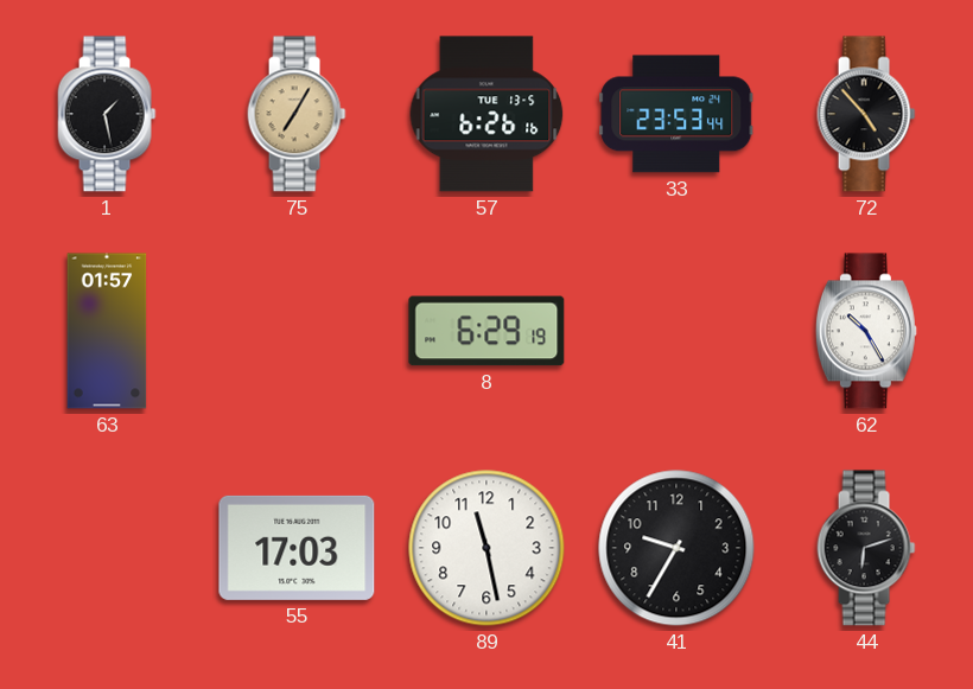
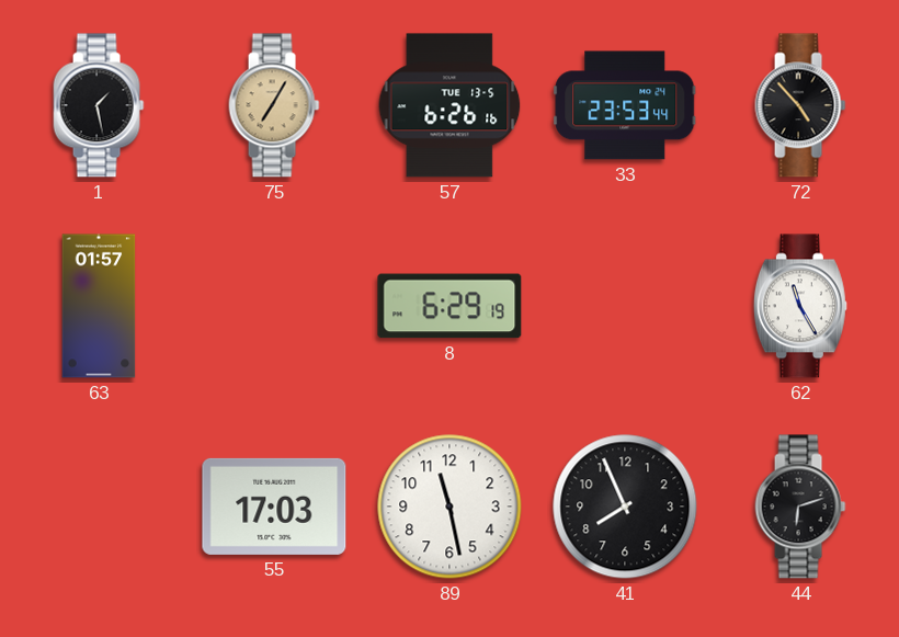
62: 10:25 -> 11:25
41: 9:35 -> 7:56
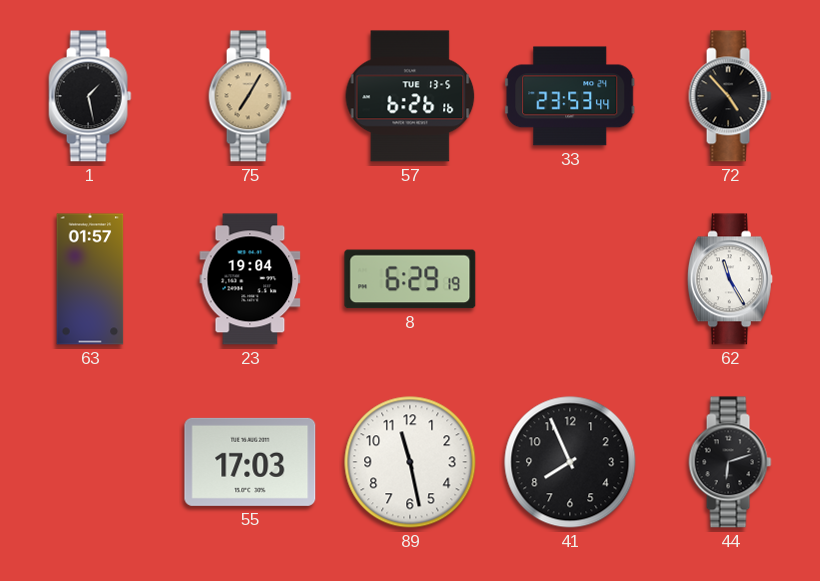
23: none -> 19:04
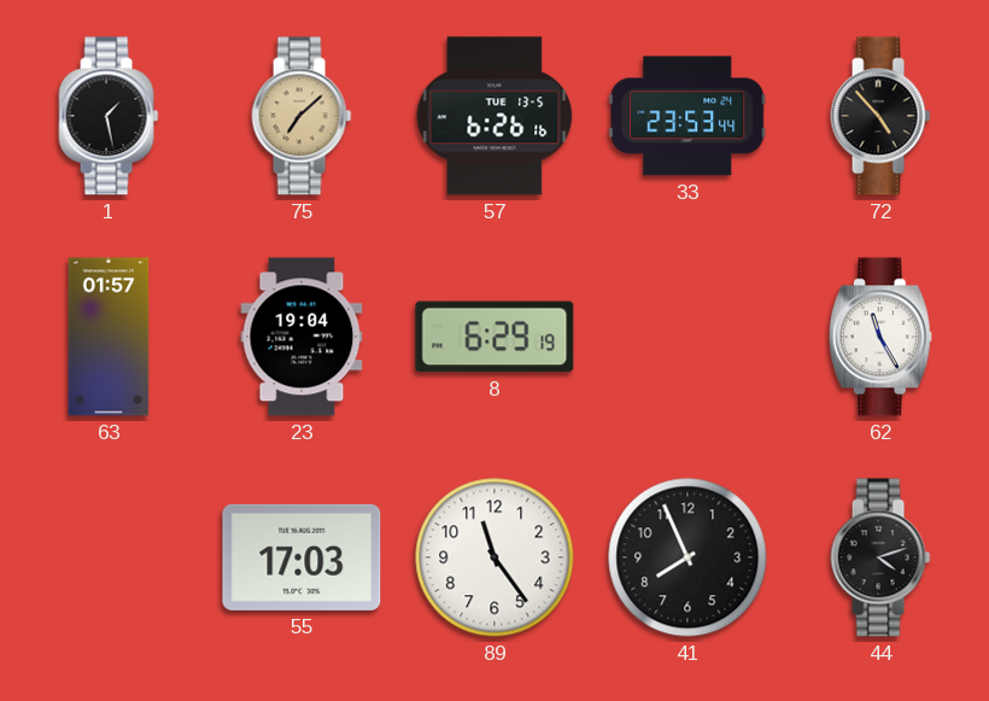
75: 7:05 -> 7:08
89: 11:28 -> 11:24
44: 6:12 -> 4:12
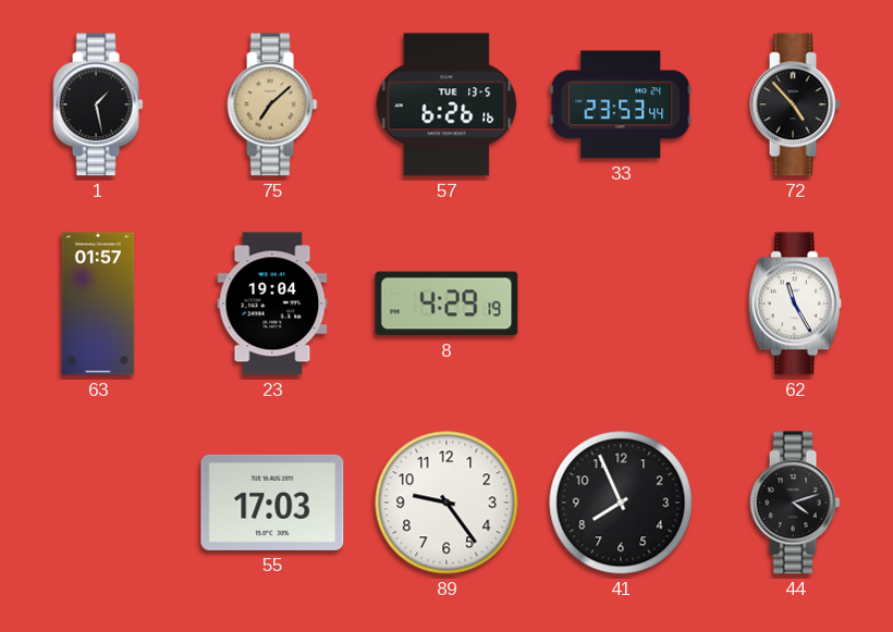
8: 6:29 -> 4:29
89: 11:24 -> 9:24
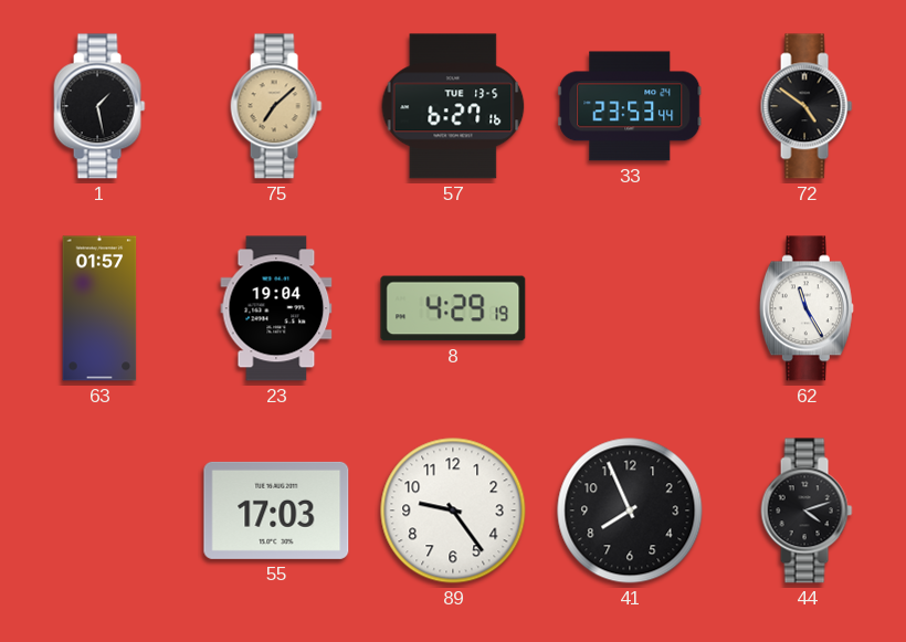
57: 6:26 -> 6:27
72: 4:53 -> 4:51
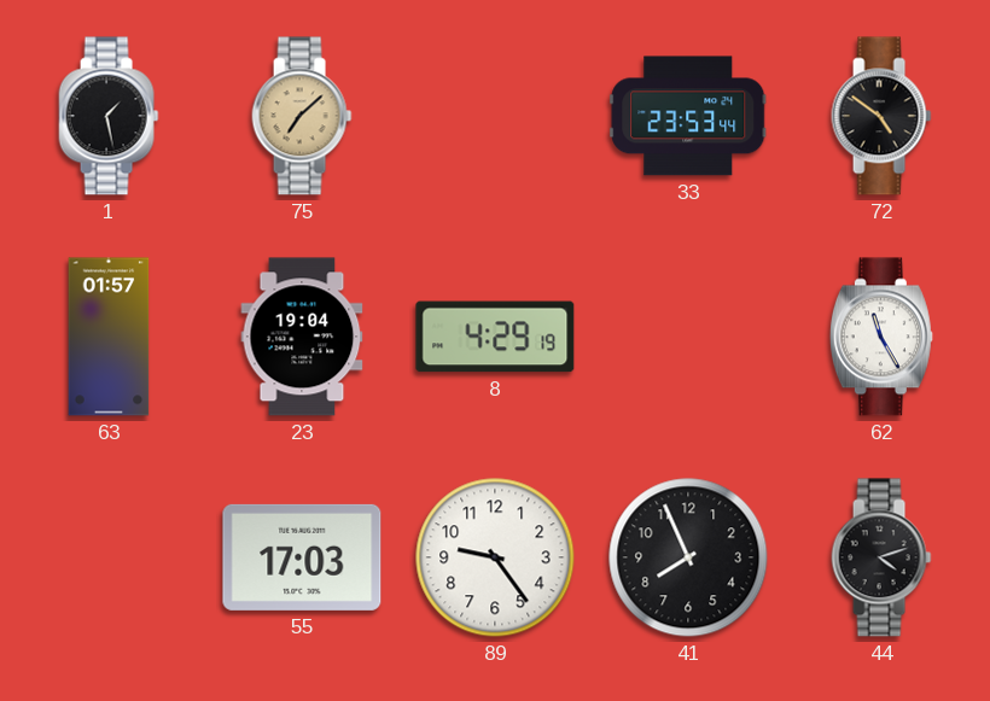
57: 6:27 -> none
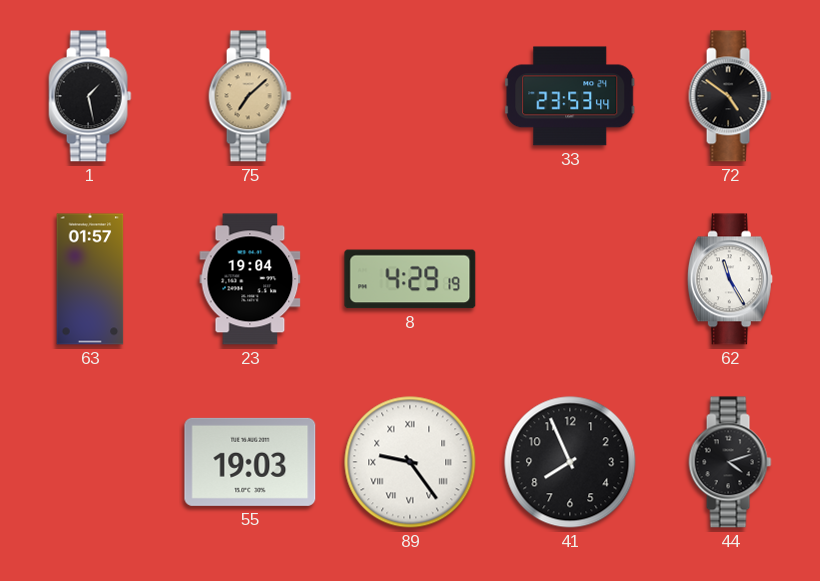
55: 17:03 -> 19:03
89 numerals: Arabic -> Roman
